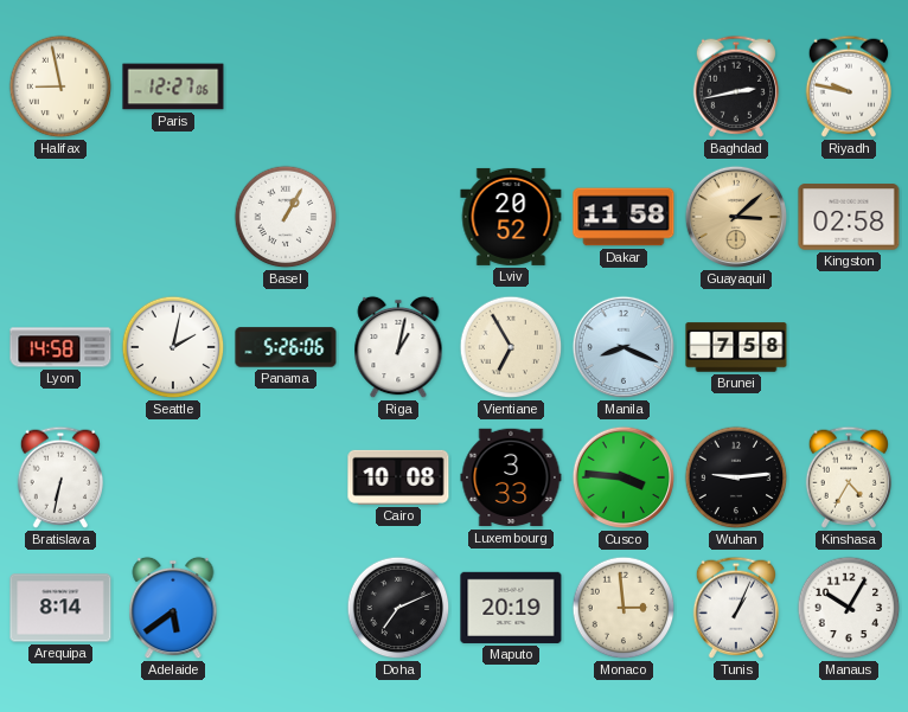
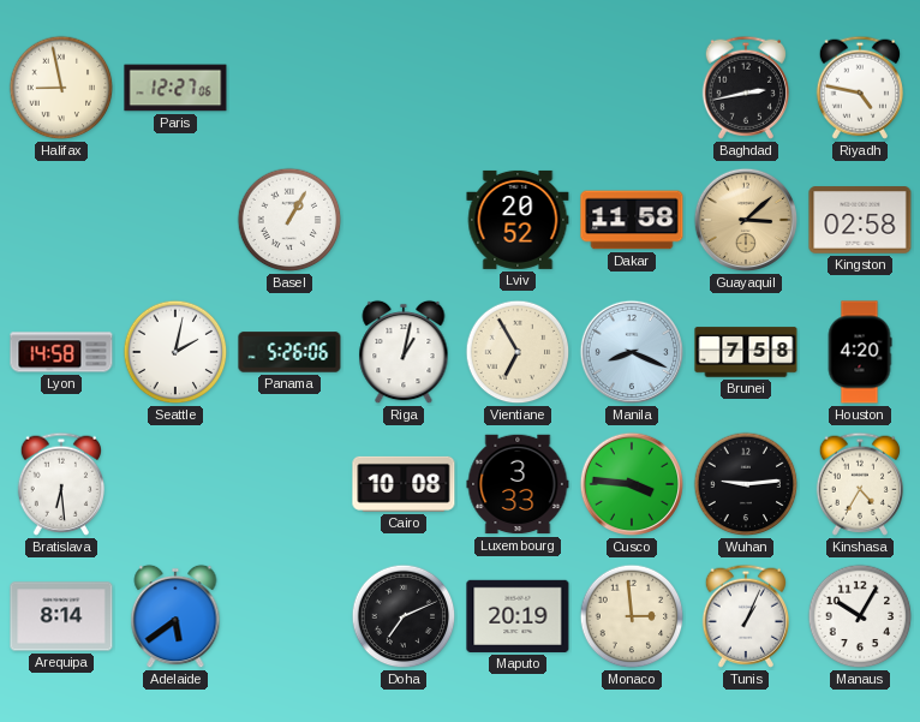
Riyadh: 9:47 -> 4:47
Houston: none -> 4:20
Bratislava: 6:32 -> 6:29
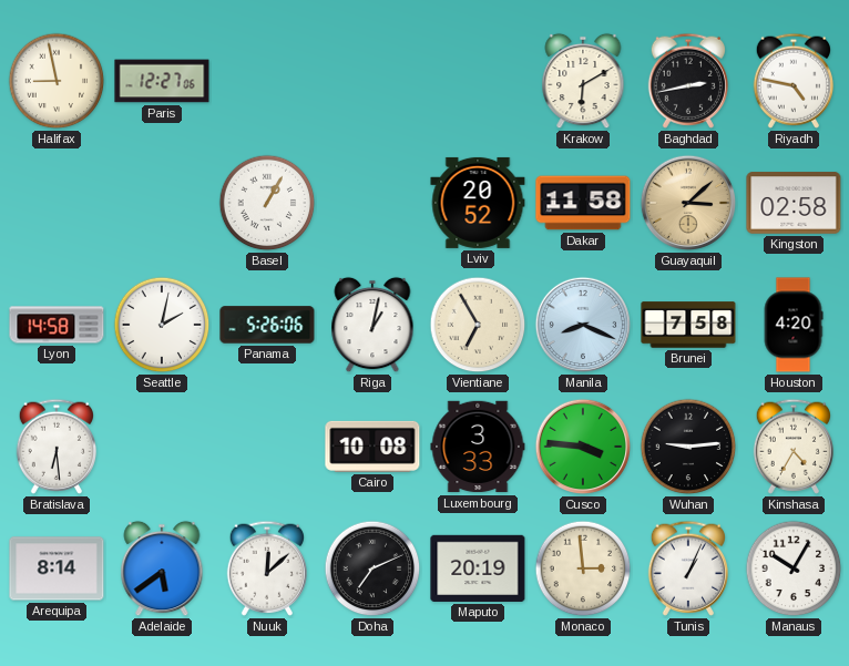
Krakow: none -> 6:10
Nuuk: none -> 12:08
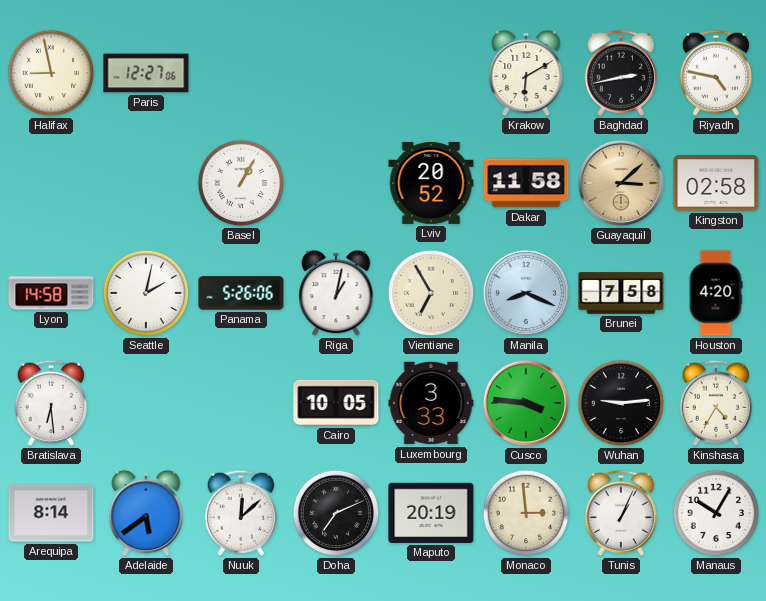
Cairo: 10:08 -> 10:05
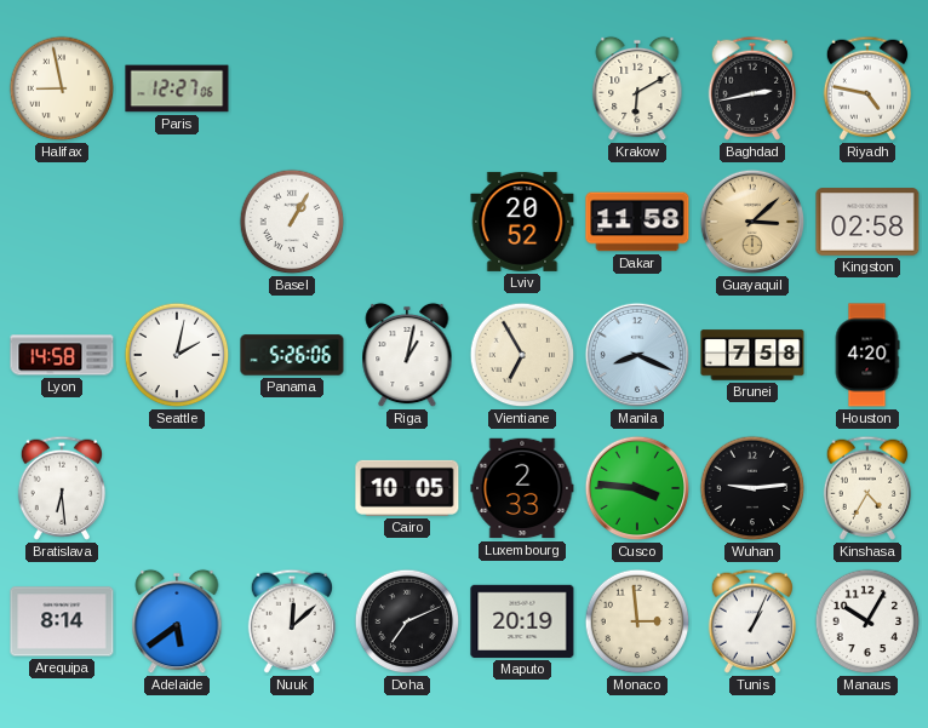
Luxembourg: 3:33 -> 2:33
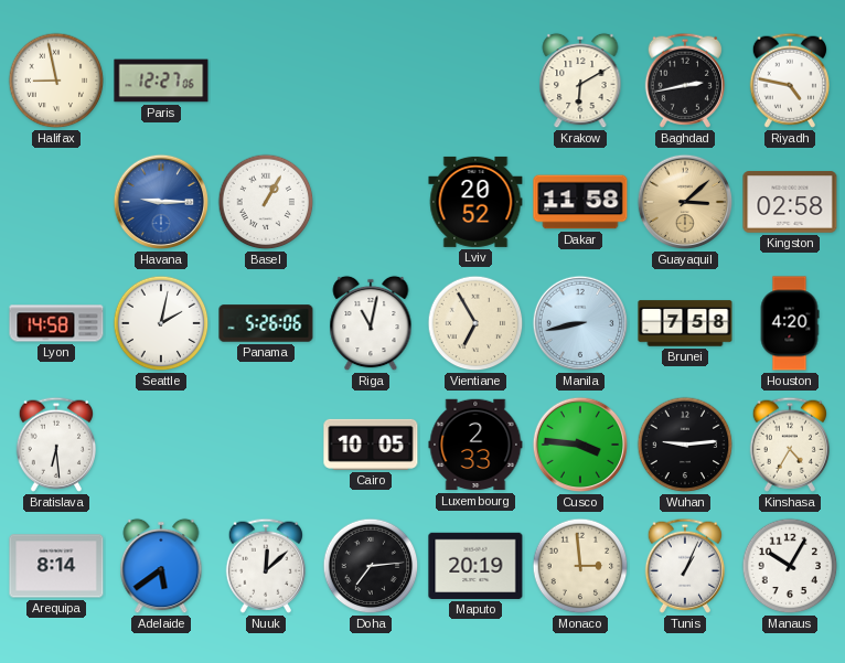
Havana: none -> 9:15
Riga: 1:02 -> 11:02
Manila: 8:19 -> 8:43
Doha: 7:11 -> 7:14
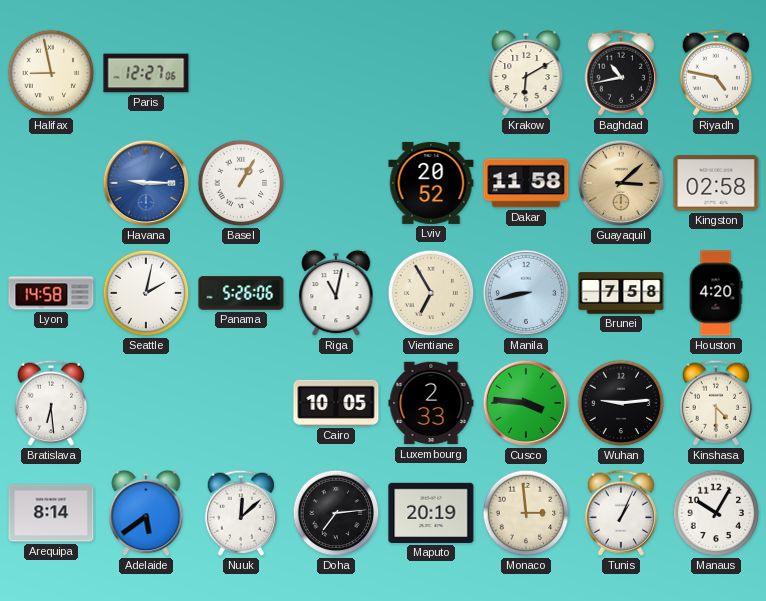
Baghdad: 2:43 -> 10:43
Kinshasa: 4:35 -> 4:30
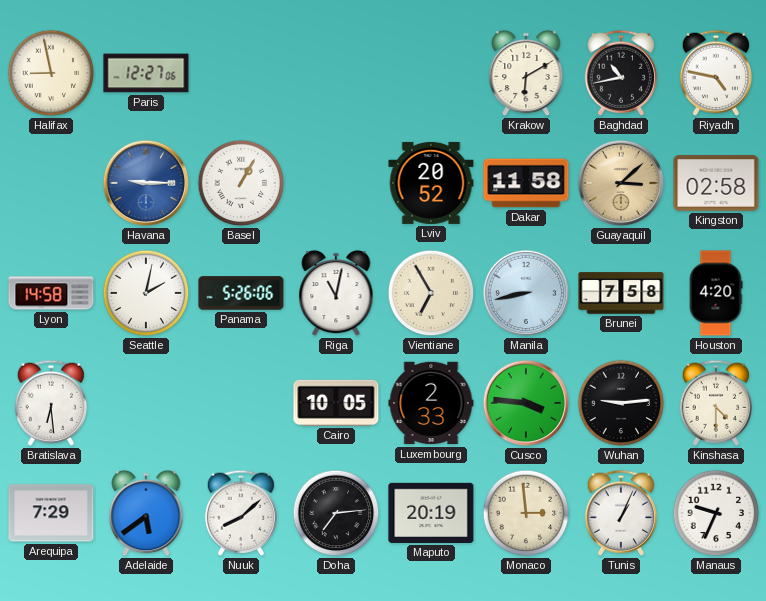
Arequipa: 8:14 -> 7:29
Nuuk: 12:08 -> 8:08
Manaus: 10:05 -> 9:34
